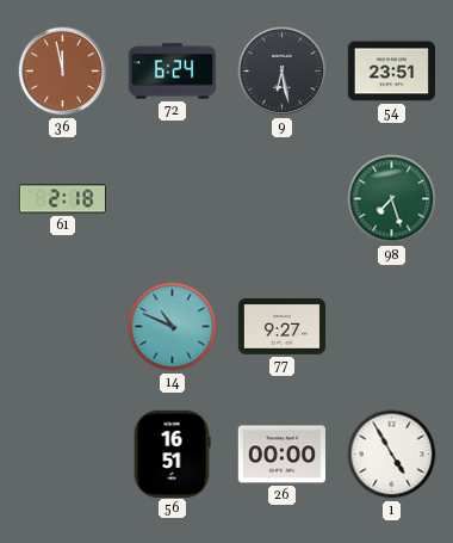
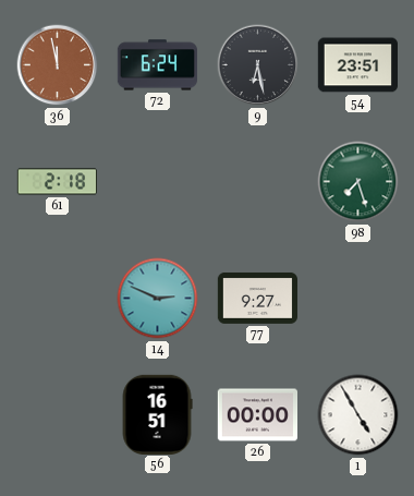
14: 10:49 -> 2:49
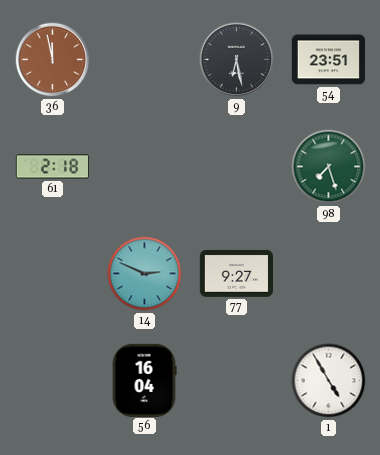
72: 6:24 -> none
56: 16:51 -> 16:04
26: 00:00 -> none
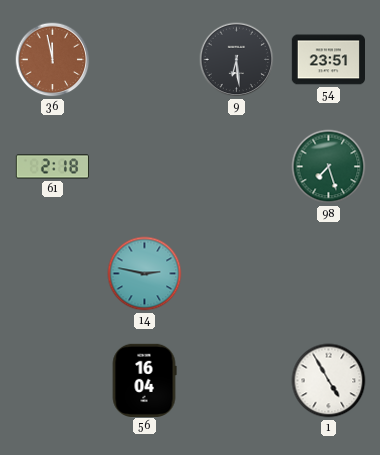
9: 6:28 -> 6:29
14: 2:49 -> 2:47
77: 9:27 -> none
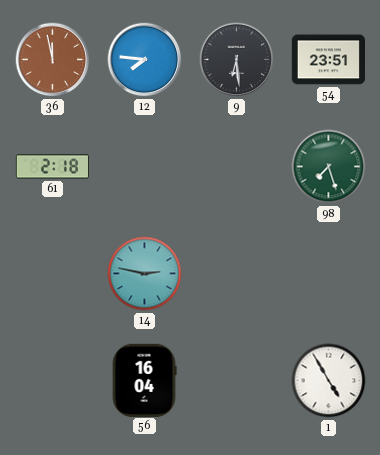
12: none -> 7:46
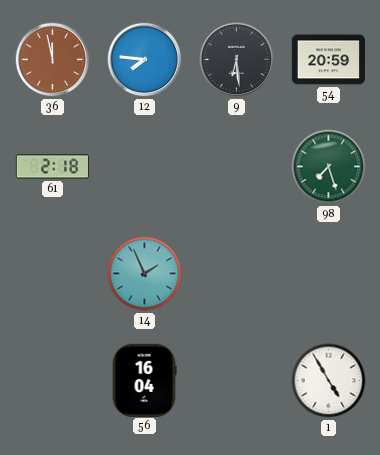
54: 23:51 -> 20:59
14: 2:47 -> 1:56
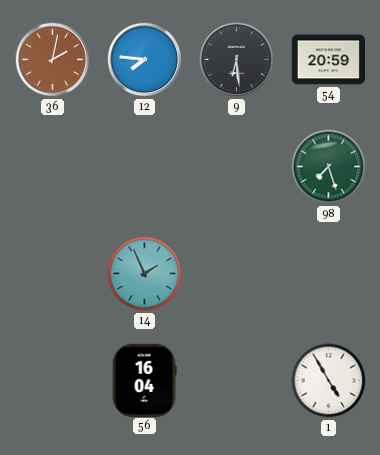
36: 11:58 -> 2:02
61: 2:18 -> none
